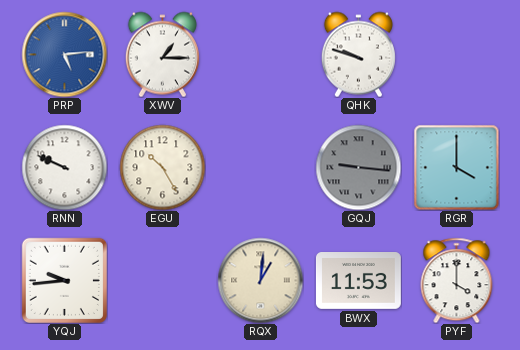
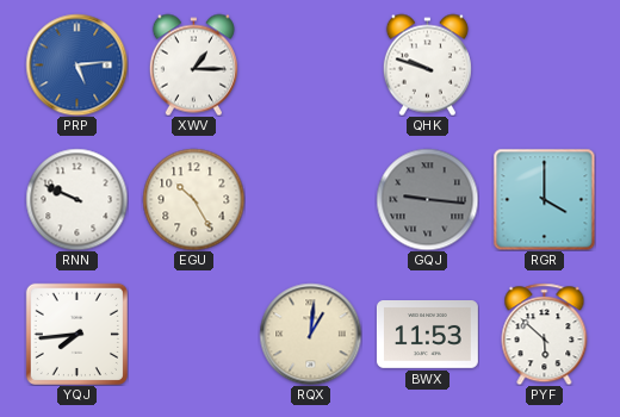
YQJ: 9:44 -> 7:44
PYF: 4:00 -> 5:52
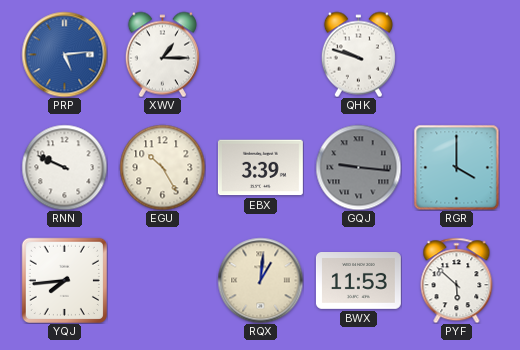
EBX: none -> 3:39
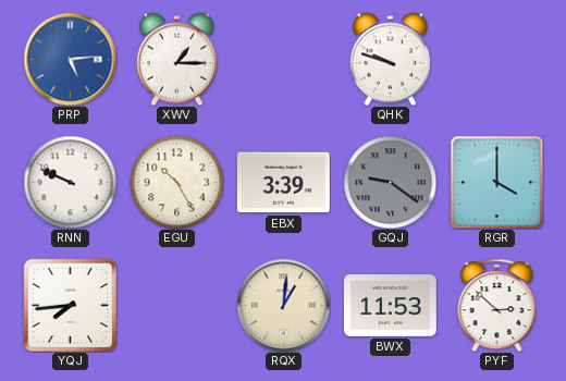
GQJ: 9:16 -> 9:21
PYF: 5:52 -> 2:52
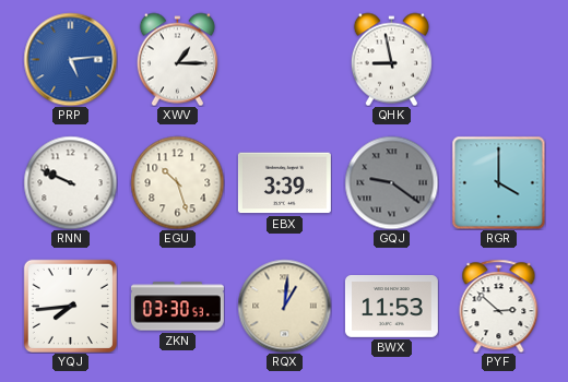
QHK: 9:48 -> 8:58
EGU: 10:25 -> 10:27
ZKN: none -> 03:30
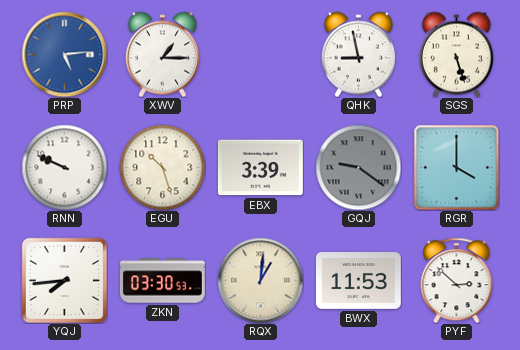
SGS: none -> 5:27
